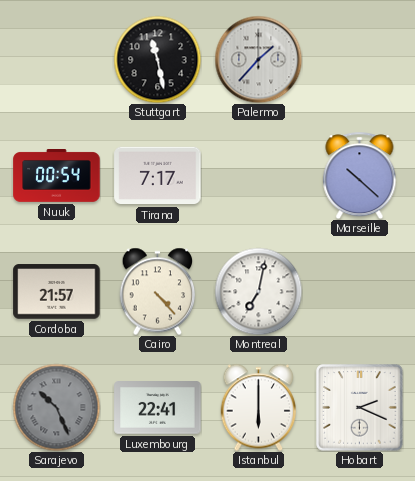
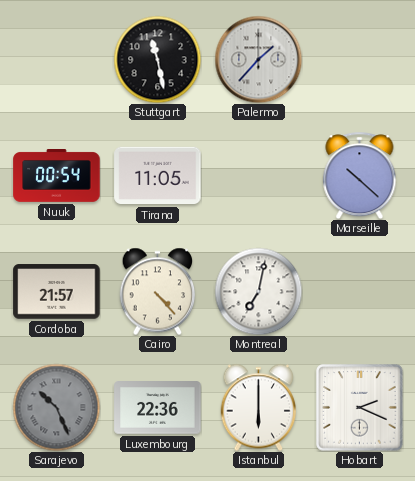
Tirana: 7:17 -> 11:05
Luxembourg: 22:41 -> 22:36
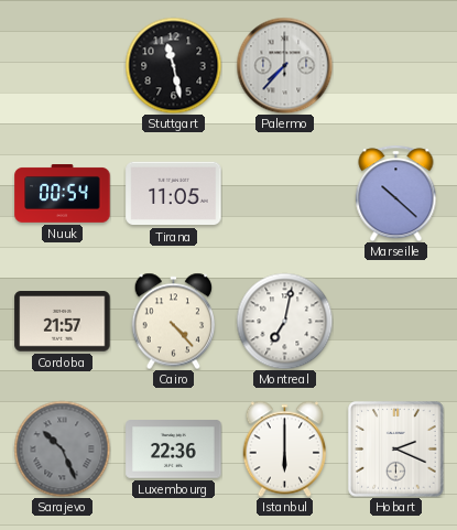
Palermo: 1:37 -> 7:37
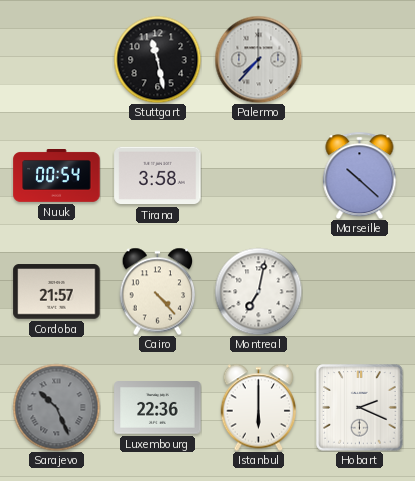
Tirana: 11:05 -> 3:58
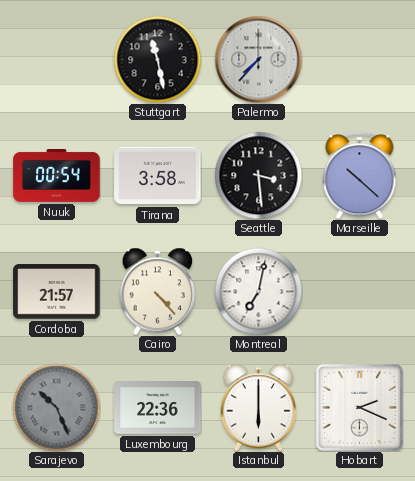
Seattle: none -> 3:29
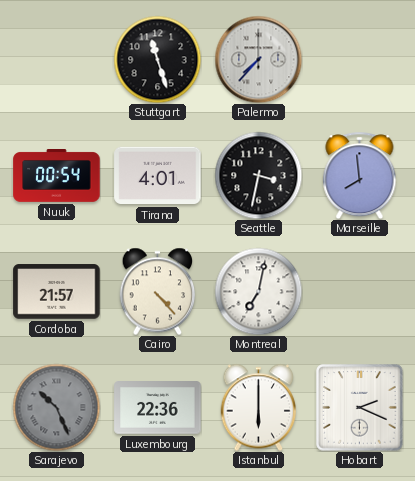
Stuttgart: 11:28 -> 11:27
Tirana: 3:58 -> 4:01
Seattle: 3:29 -> 3:32
Marseille: 10:22 -> 7:59
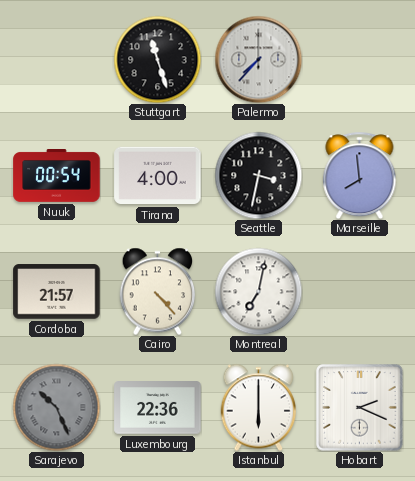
Tirana: 4:01 -> 4:00
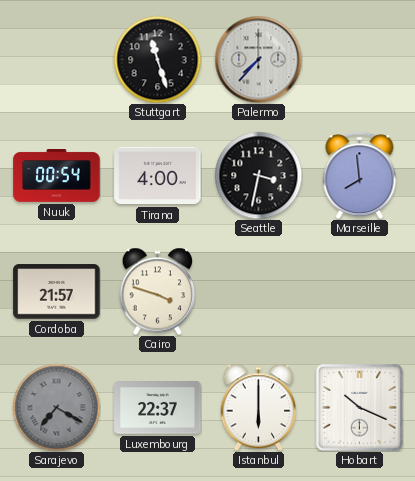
Cairo: 4:23 -> 3:48
Montreal: 7:02 -> none
Sarajevo: 10:26 -> 7:20
Luxembourg: 22:36 -> 22:37
Hobart: 2:19 -> 10:19
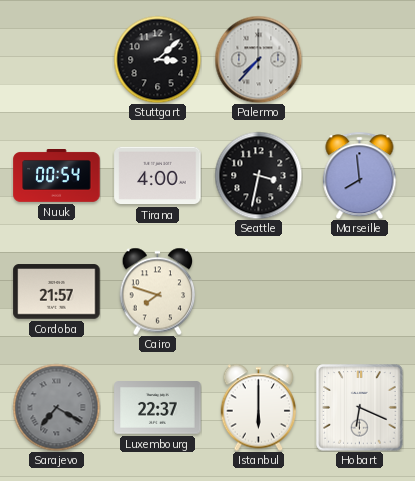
Stuttgart: 11:27 -> 3:08
Cairo: 3:48 -> 7:48
Hobart: 10:19 -> 6:19
